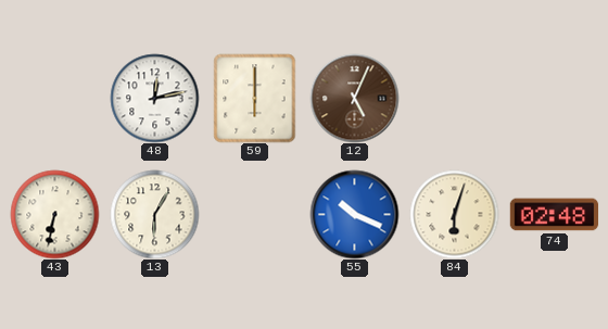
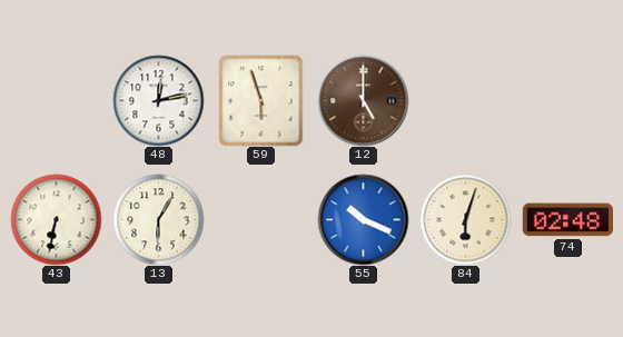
59: 6:00 -> 5:57
12: 5:04 -> 5:00
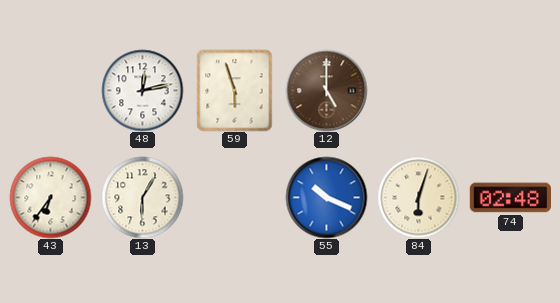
43: 6:32 -> 6:36
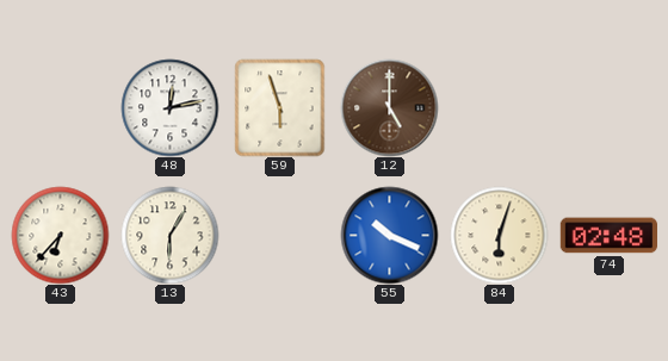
43: 6:36 -> 6:37
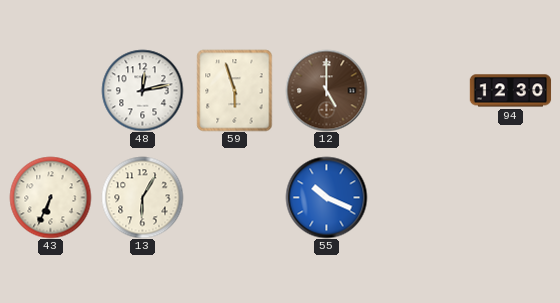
94: none -> 12:30
43: 6:37 -> 6:34
84: 6:03 -> none
74: 02:48 -> none
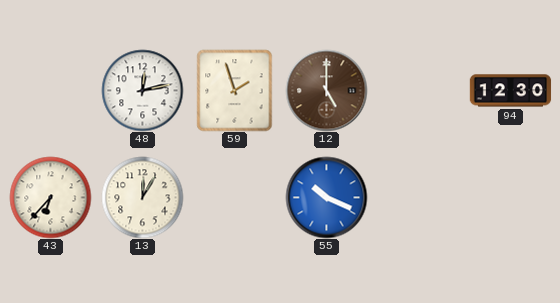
59: 5:57 -> 1:57
43: 6:34 -> 6:37
13: 6:05 -> 12:05
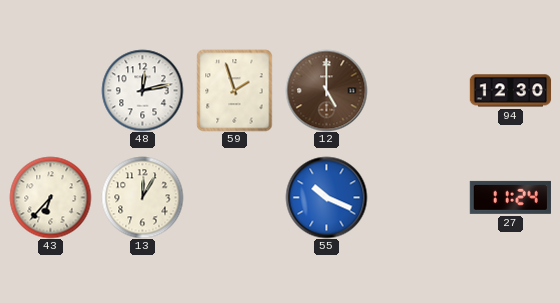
27: none -> 11:24
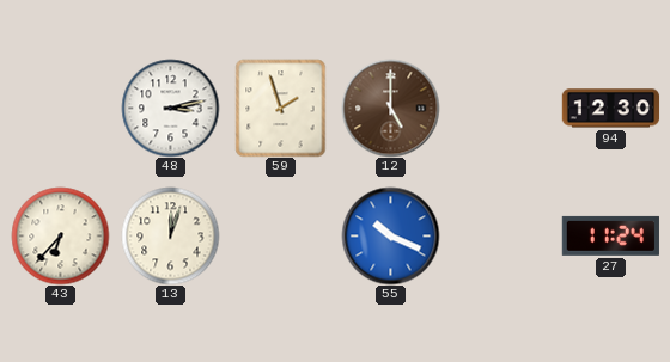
48: 12:13 -> 3:13
13: 12:05 -> 12:03
